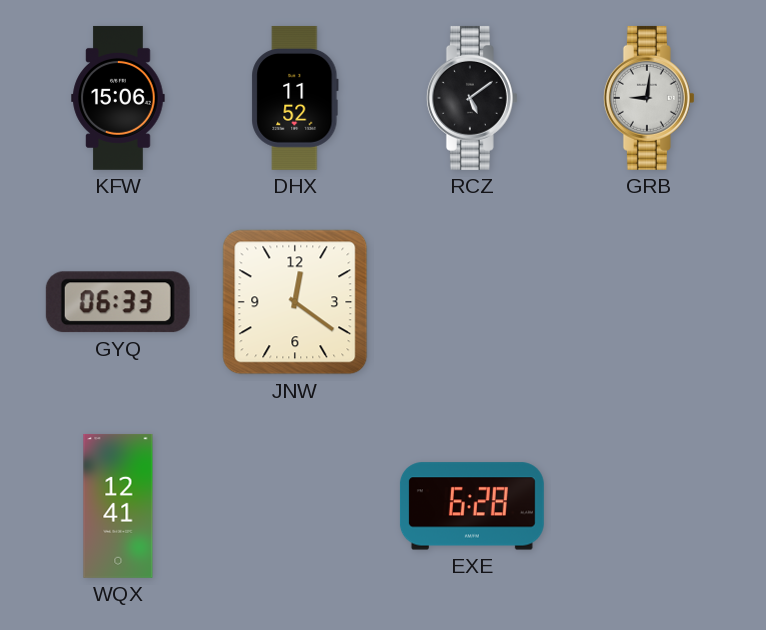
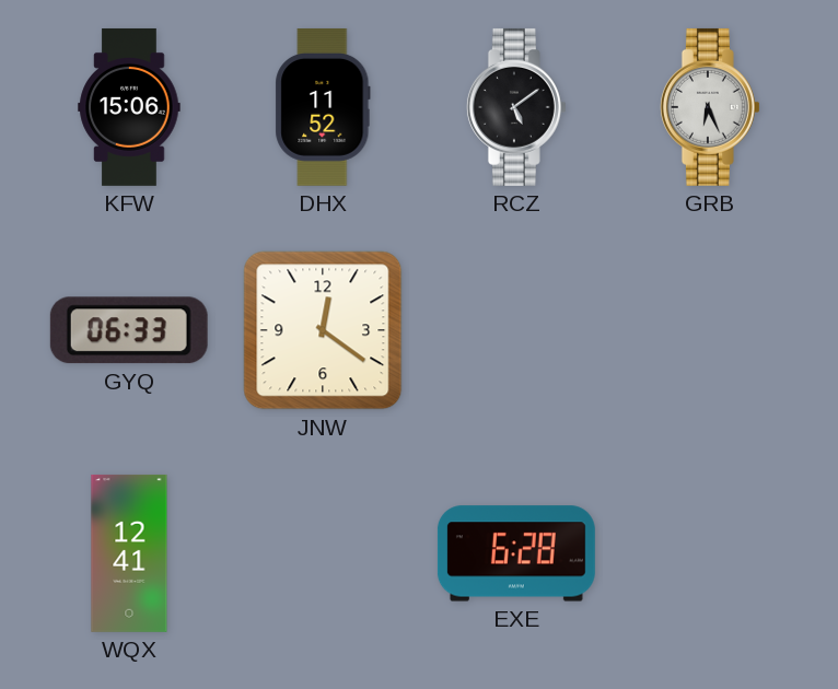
GRB: 9:01 -> 6:26
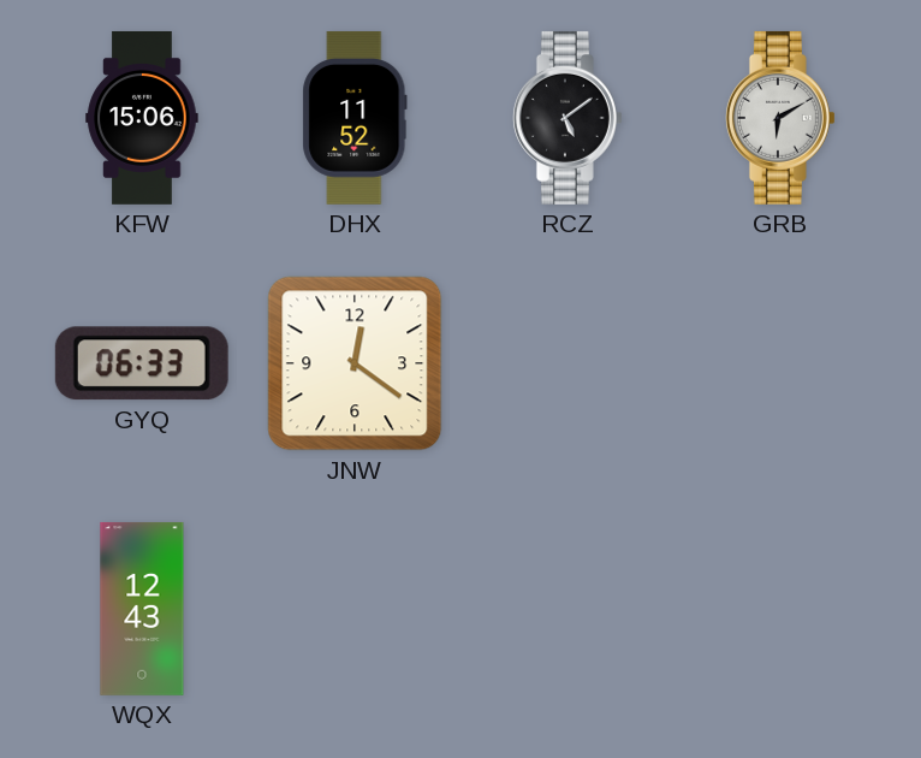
GRB: 6:26 -> 6:10
WQX: 12:41 -> 12:43
EXE: 6:28 -> none
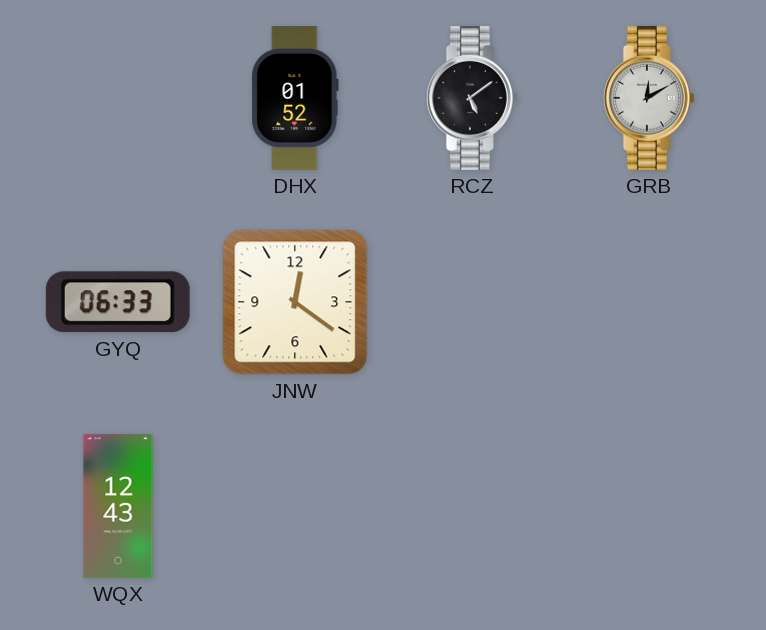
KFW: 15:06 -> none
DHX: 11:52 -> 01:52
GRB: 6:10 -> 12:10
